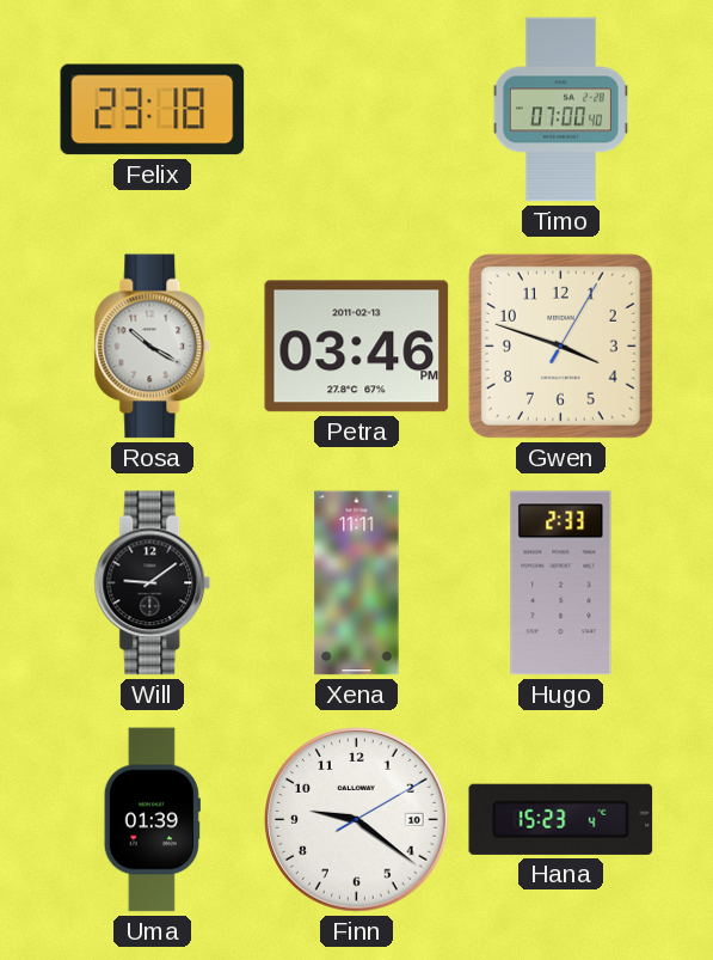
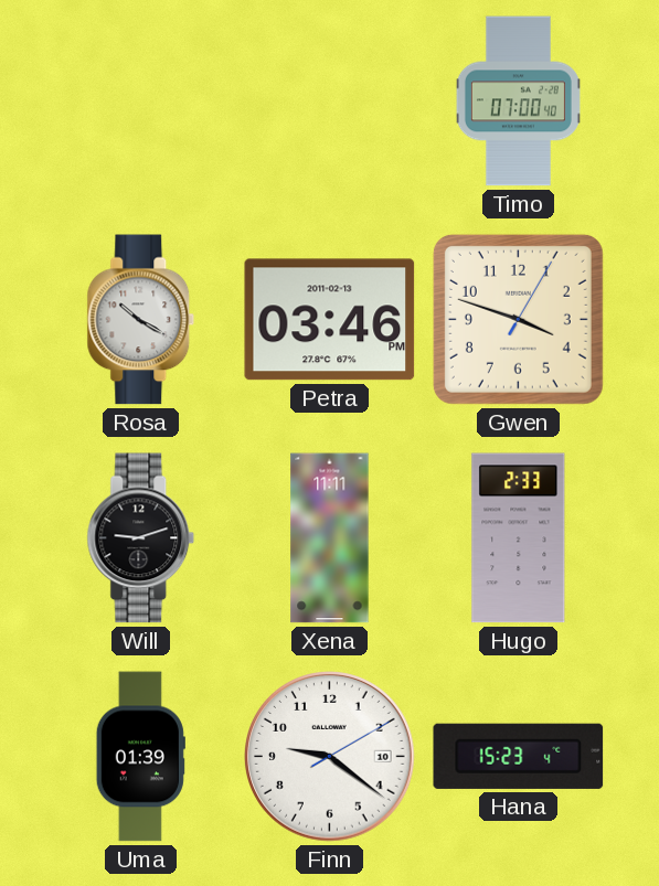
Felix: 23:18 -> none
Will: 9:09 -> 9:12
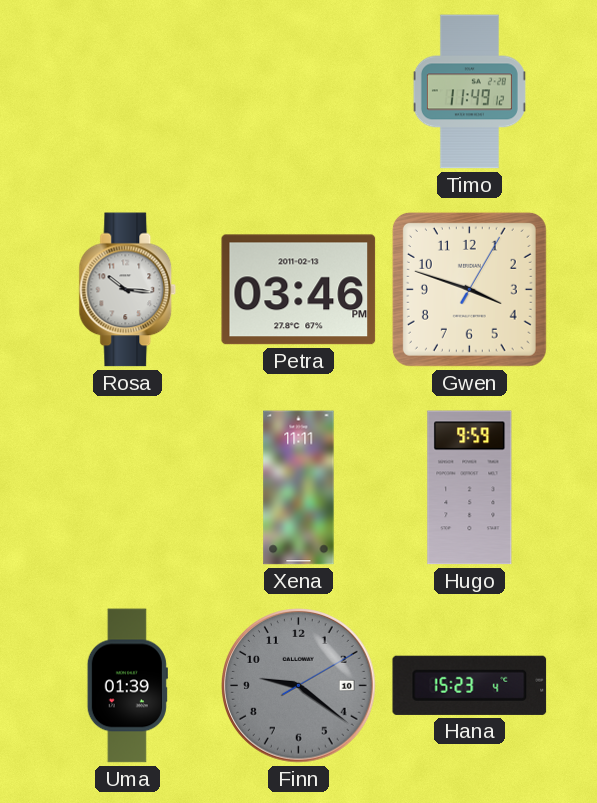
Timo: 07:00 -> 11:49
Rosa: 10:20 -> 10:16
Will: 9:12 -> none
Hugo: 2:33 -> 9:59
Finn dial: white -> grey
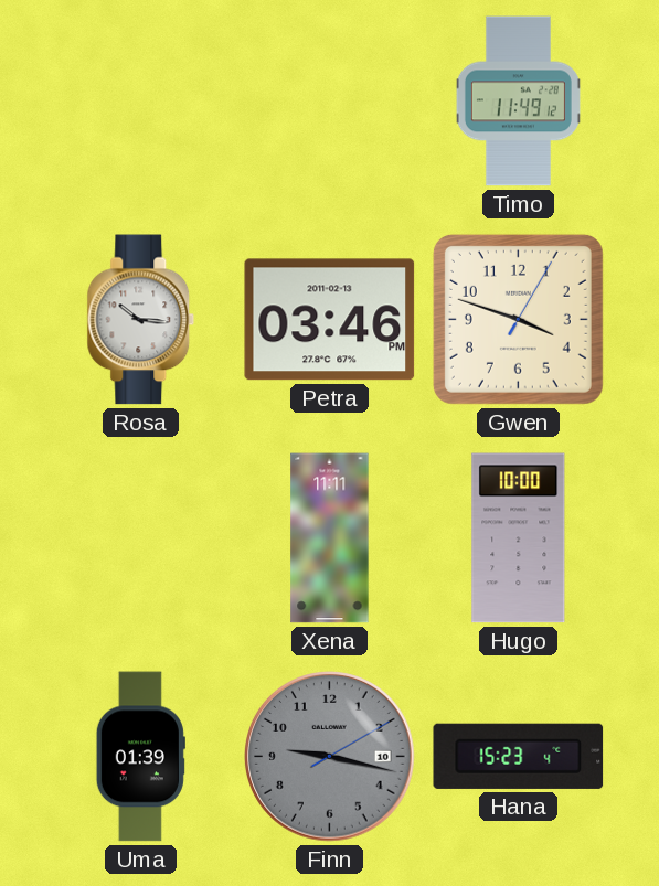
Hugo: 9:59 -> 10:00
Finn: 9:21 -> 9:17
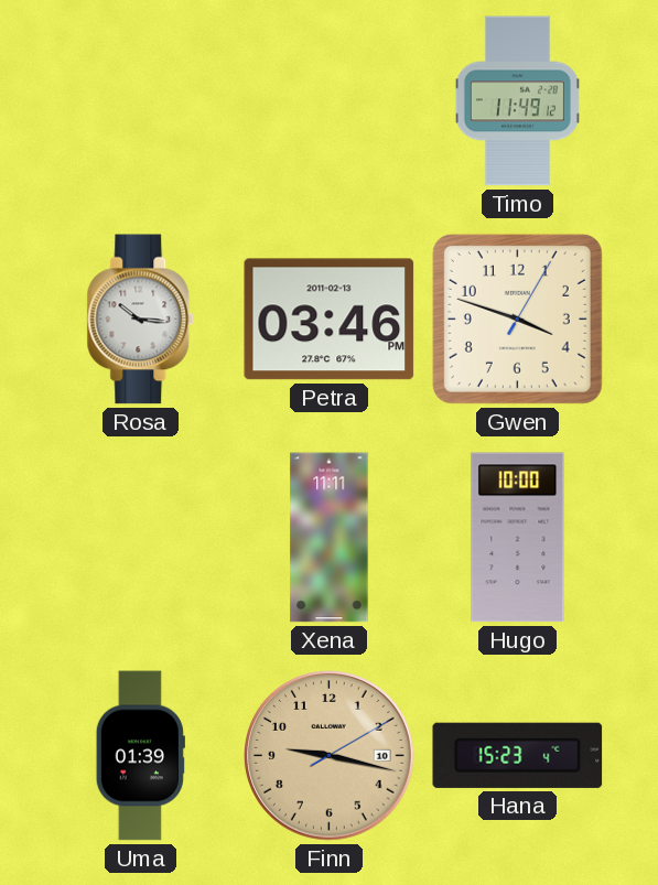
Finn dial: grey -> champagne
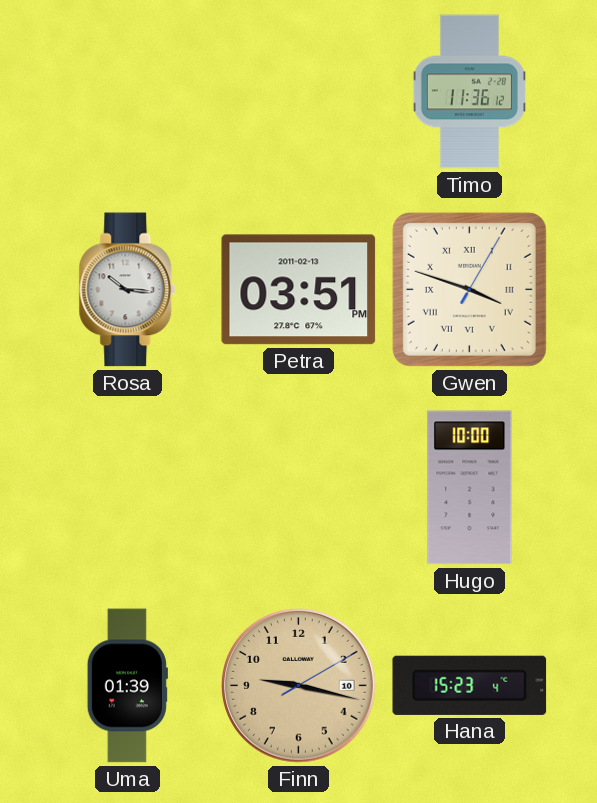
Timo: 11:49 -> 11:36
Petra: 03:46 -> 03:51
Gwen numerals: Arabic -> Roman
Xena: 11:11 -> none
